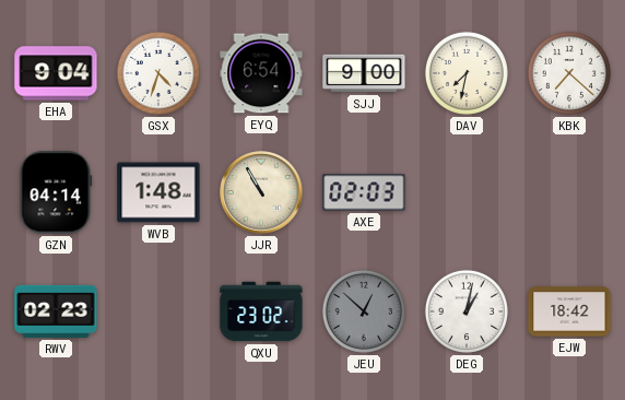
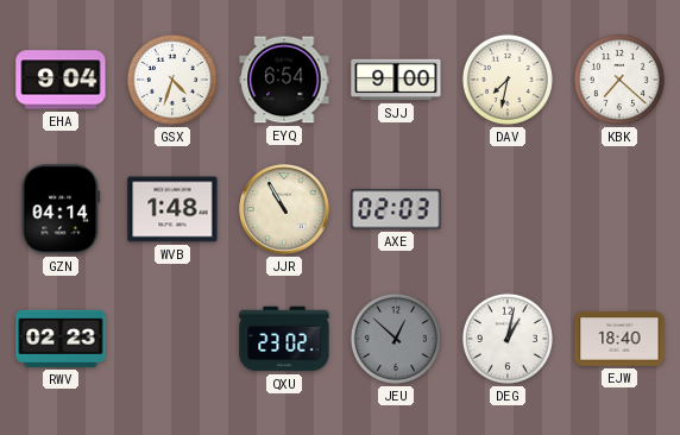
EJW: 18:42 -> 18:40
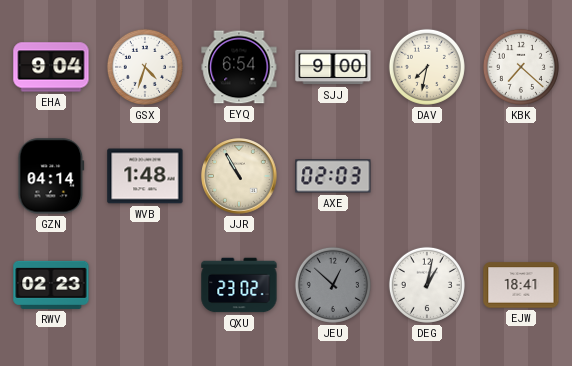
EJW: 18:40 -> 18:41
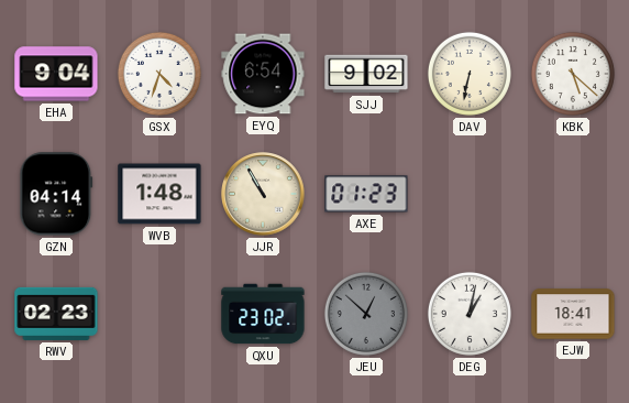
SJJ: 9:00 -> 9:02
DAV: 7:32 -> 6:32
KBK: 7:22 -> 5:22
AXE: 02:03 -> 01:23
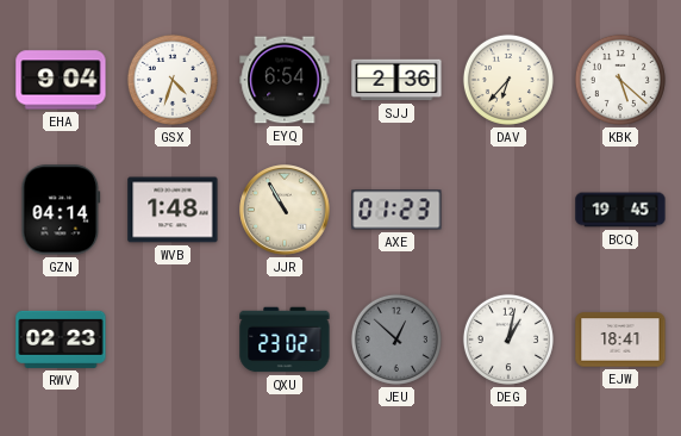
SJJ: 9:02 -> 2:36
DAV: 6:32 -> 6:37
BCQ: none -> 19:45
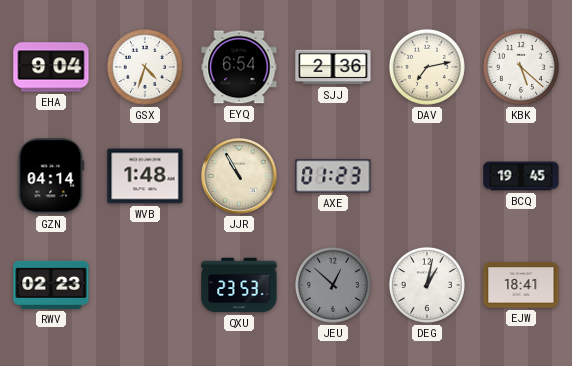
DAV: 6:37 -> 7:13
QXU: 23:02 -> 23:53
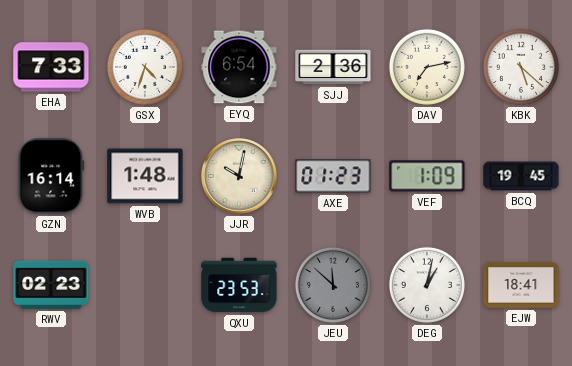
EHA: 9:04 -> 7:33
GZN: 04:14 -> 16:14
JJR: 10:55 -> 10:02
VEF: none -> 1:09
JEU: 12:52 -> 11:52
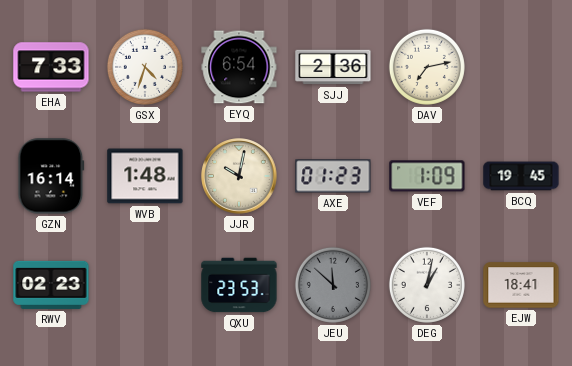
KBK: 5:22 -> none
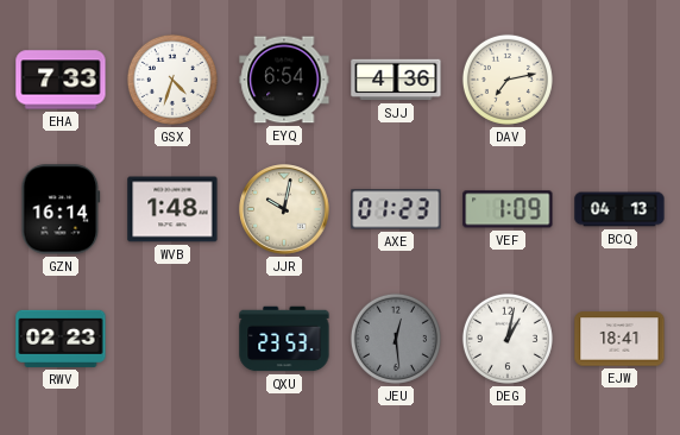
SJJ: 2:36 -> 4:36
BCQ: 19:45 -> 04:13
JEU: 11:52 -> 12:29
